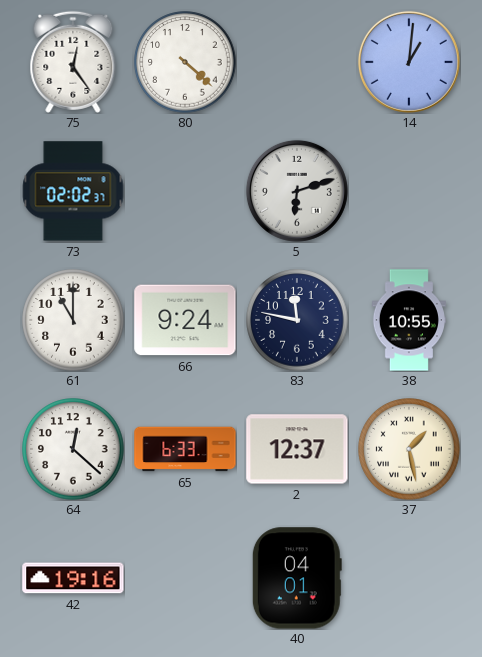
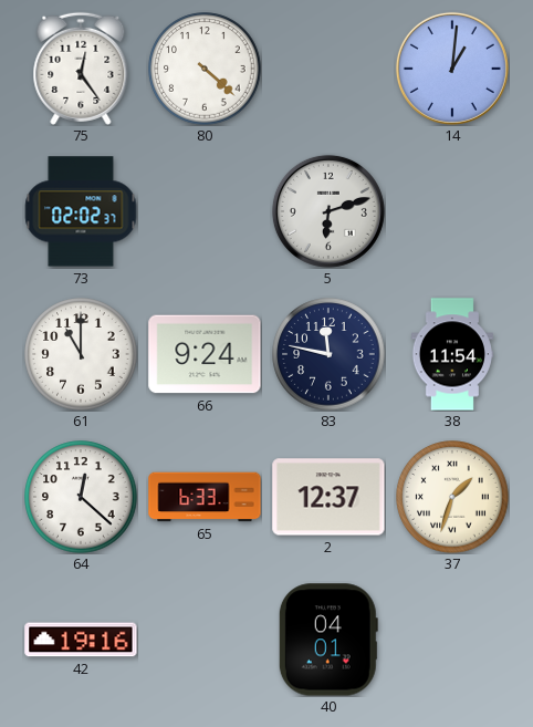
38: 10:55 -> 11:54
37: 1:28 -> 1:33
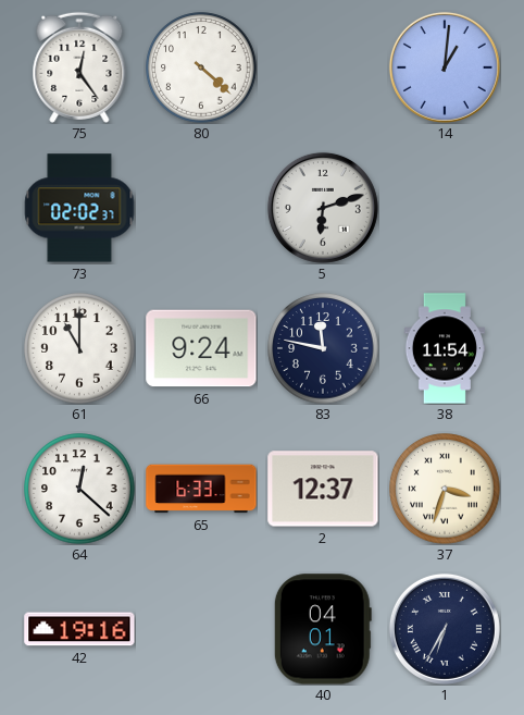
37: 1:33 -> 3:33
1: none -> 6:35
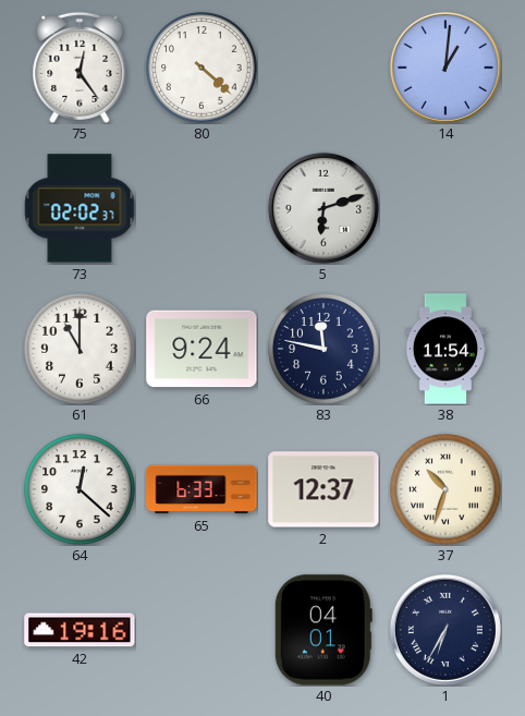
37: 3:33 -> 10:33
